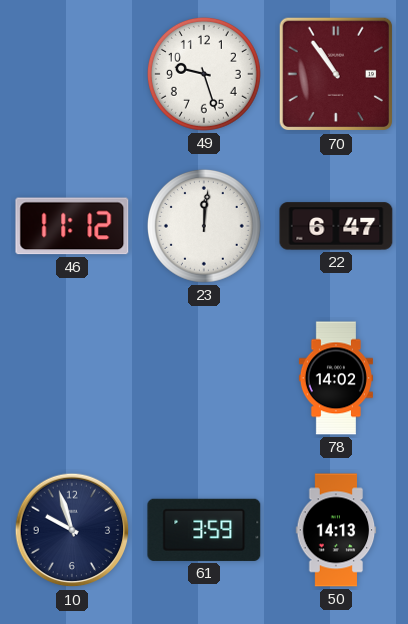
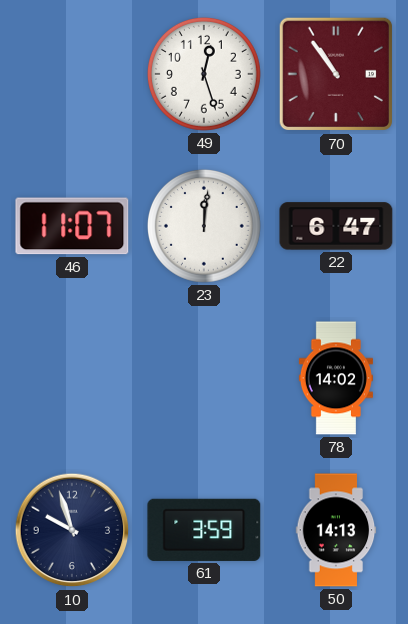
49: 9:27 -> 12:27
46: 11:12 -> 11:07
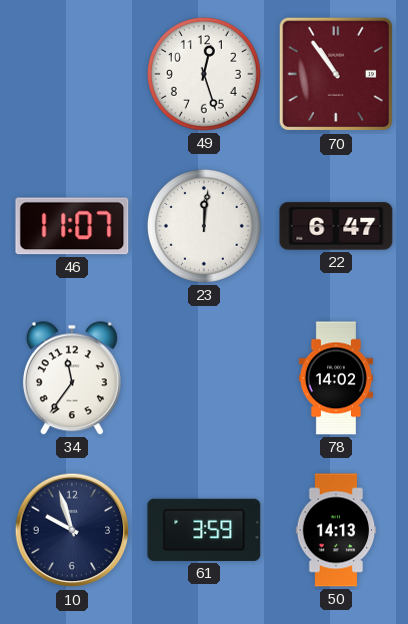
34: none -> 11:36
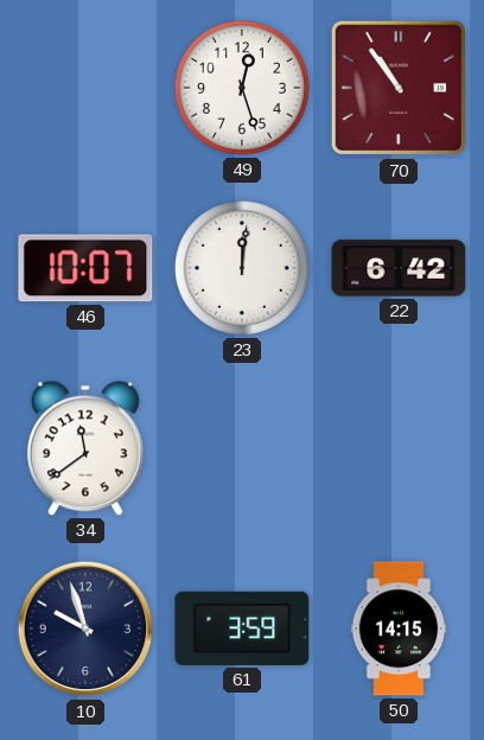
46: 11:07 -> 10:07
22: 6:47 -> 6:42
34: 11:36 -> 11:39
78: 14:02 -> none
50: 14:13 -> 14:15
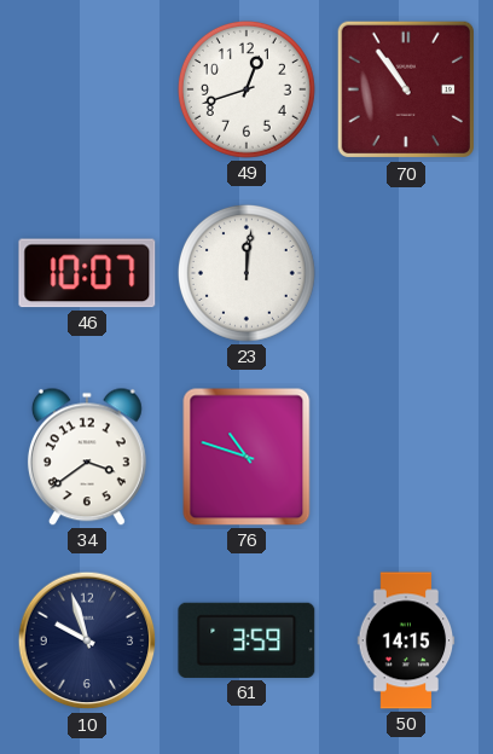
49: 12:27 -> 12:42
22: 6:42 -> none
34: 11:39 -> 3:39
76: none -> 10:48
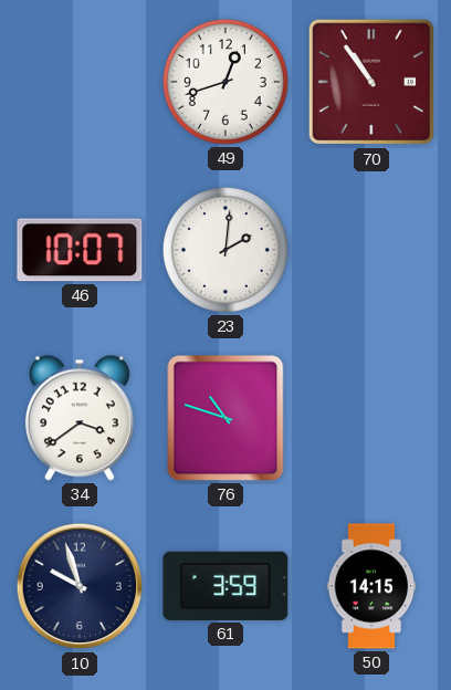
23: 12:01 -> 2:01
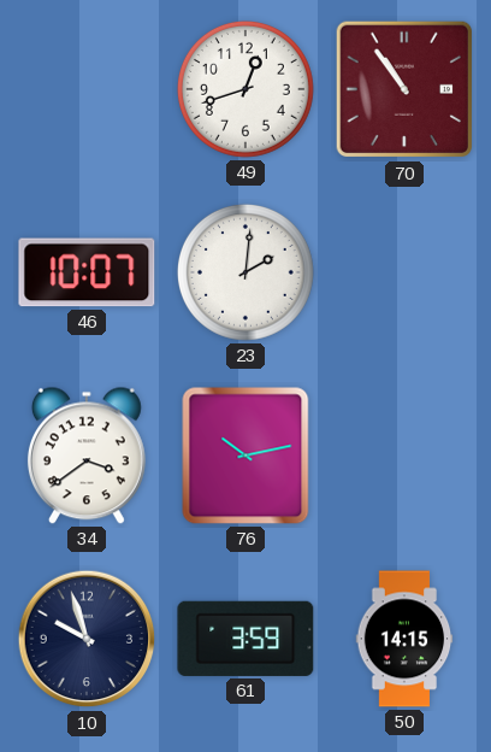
76: 10:48 -> 10:13
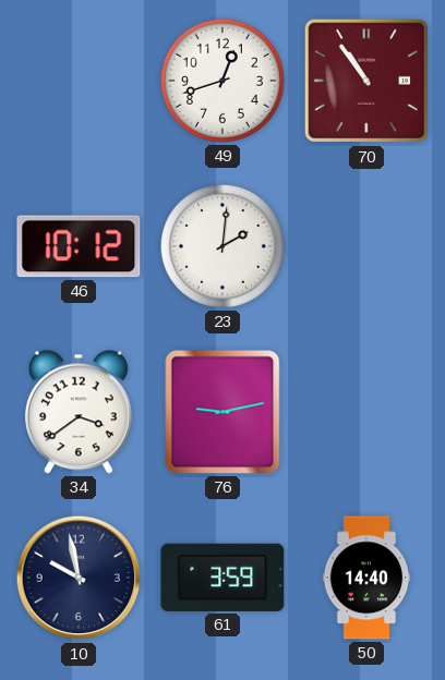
46: 10:07 -> 10:12
76: 10:13 -> 9:13
10: 9:57 -> 9:58
50: 14:15 -> 14:40
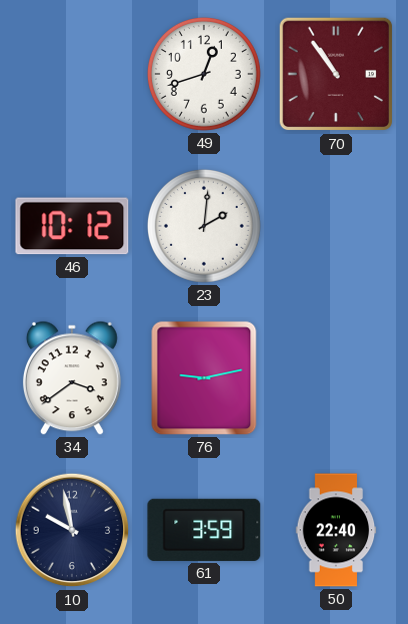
50: 14:40 -> 22:40
